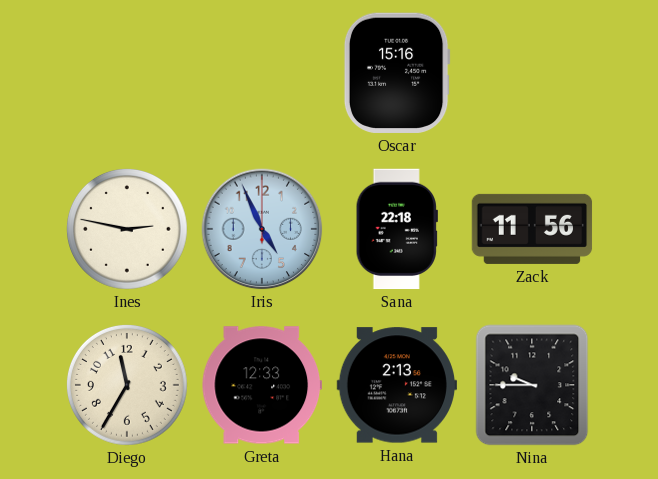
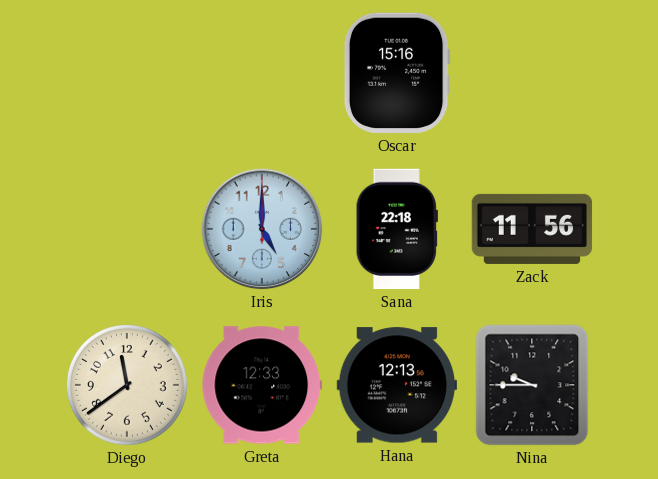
Ines: 2:47 -> none
Iris: 4:56 -> 5:00
Diego: 11:35 -> 11:39
Hana: 2:13 -> 12:13
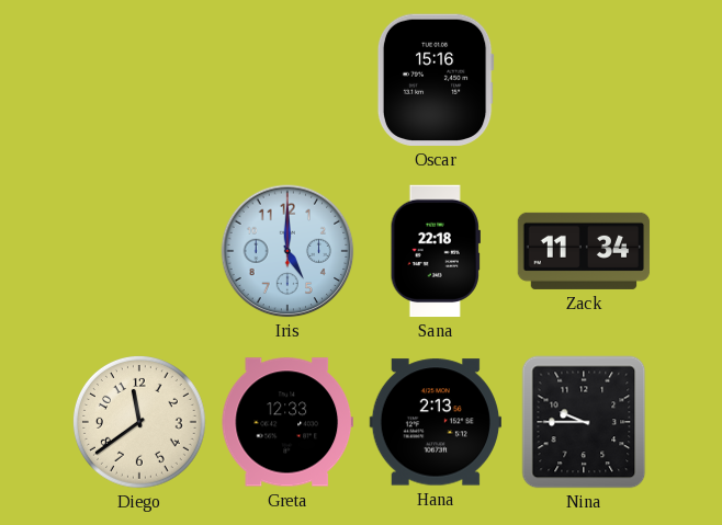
Zack: 11:56 -> 11:34
Hana: 12:13 -> 2:13
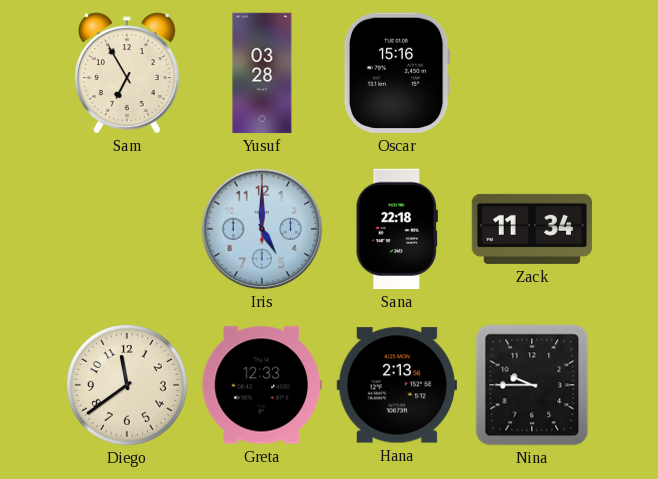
Sam: none -> 6:55
Yusuf: none -> 03:28
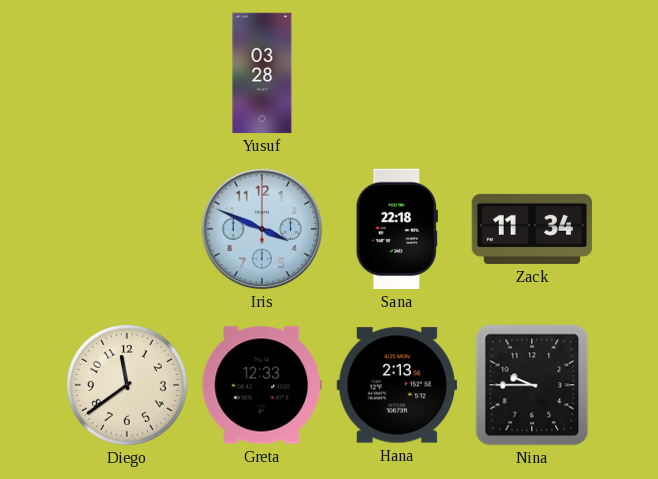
Sam: 6:55 -> none
Oscar: 15:16 -> none
Iris: 5:00 -> 3:49
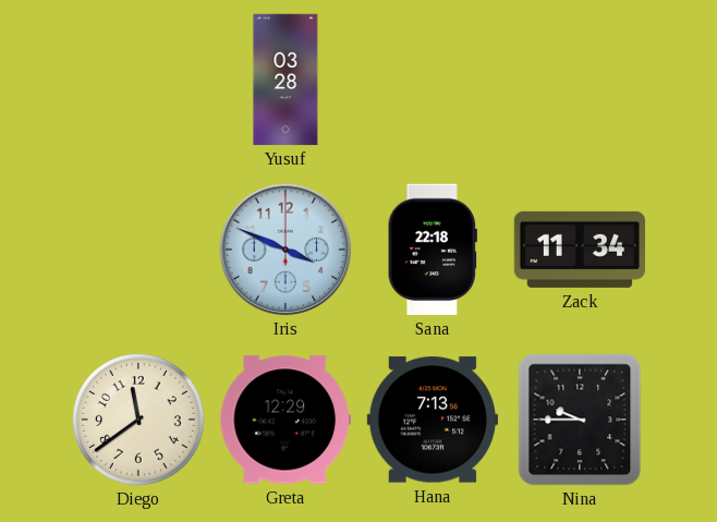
Greta: 12:33 -> 12:29
Hana: 2:13 -> 7:13
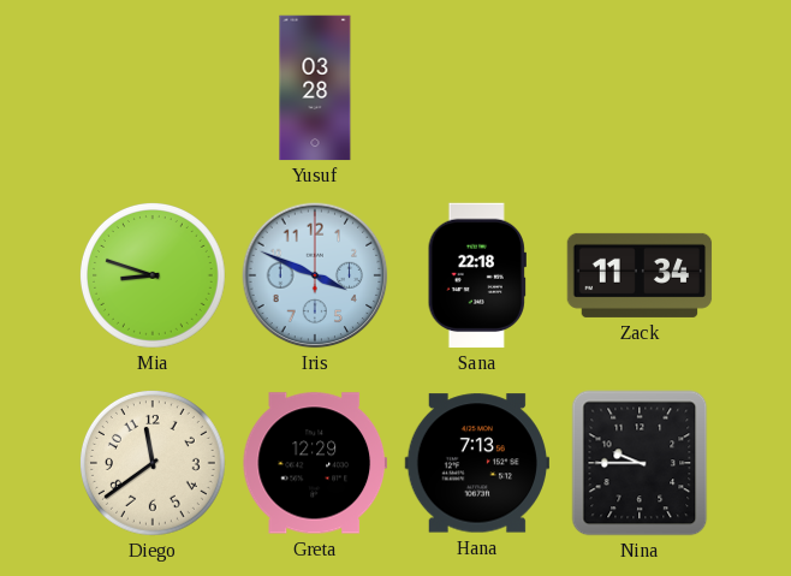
Mia: none -> 8:48
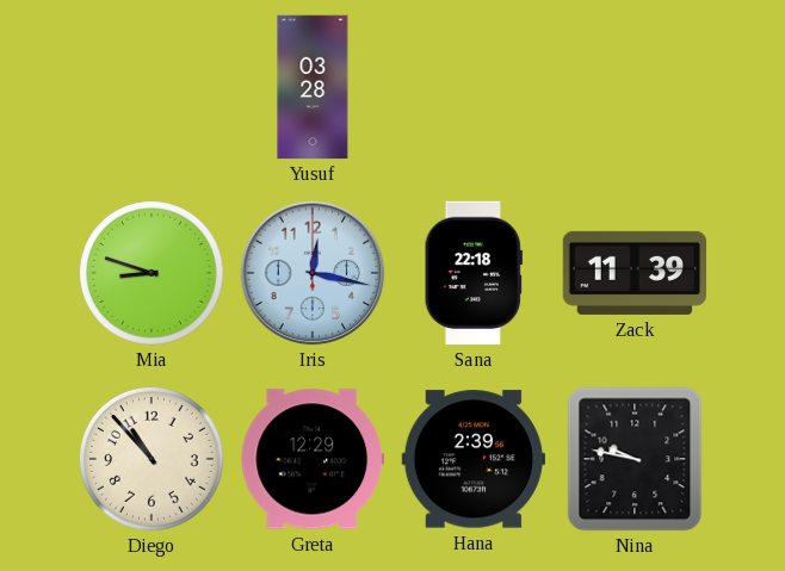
Iris: 3:49 -> 12:17
Zack: 11:34 -> 11:39
Diego: 11:39 -> 10:53
Hana: 7:13 -> 2:39
Nina: 9:45 -> 9:47
